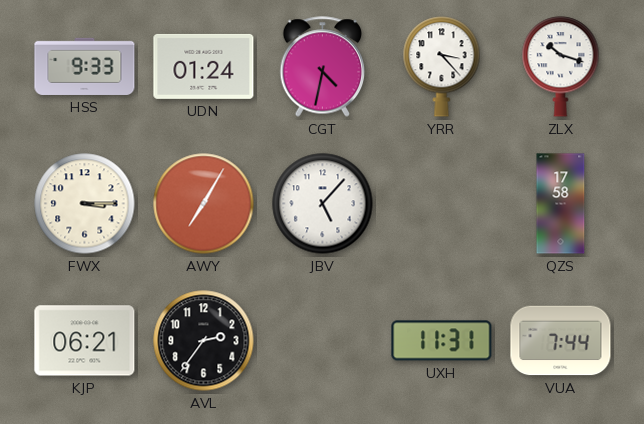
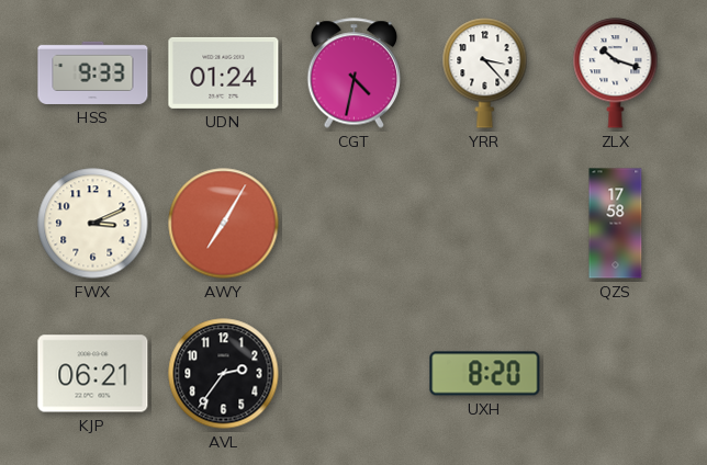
FWX: 3:15 -> 3:11
JBV: 5:07 -> none
UXH: 11:31 -> 8:20
VUA: 7:44 -> none
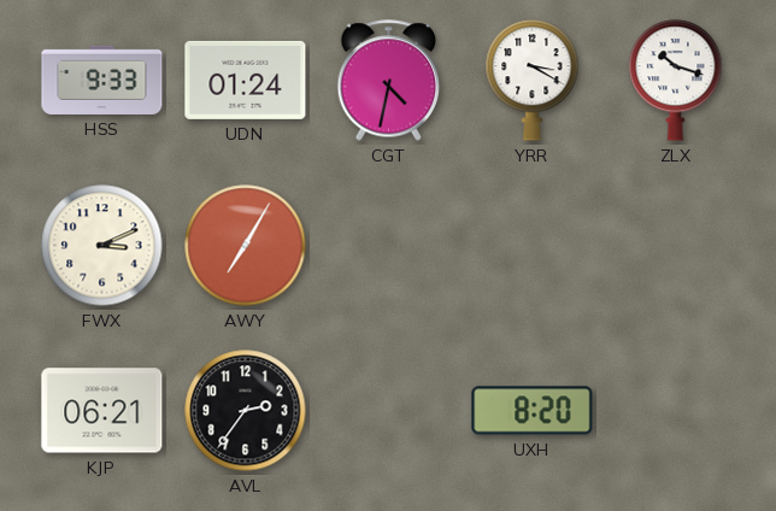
YRR: 3:23 -> 3:20
QZS: 17:58 -> none
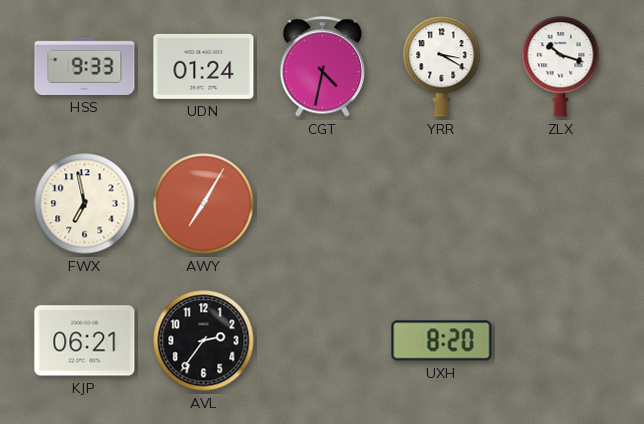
FWX: 3:11 -> 6:58
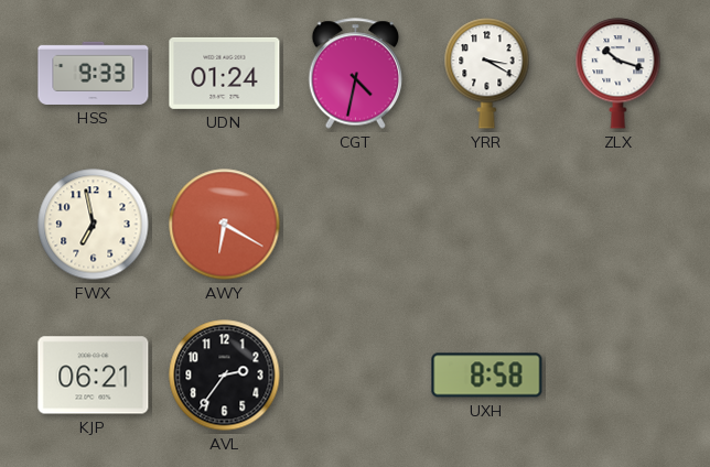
AWY: 7:05 -> 6:20
UXH: 8:20 -> 8:58
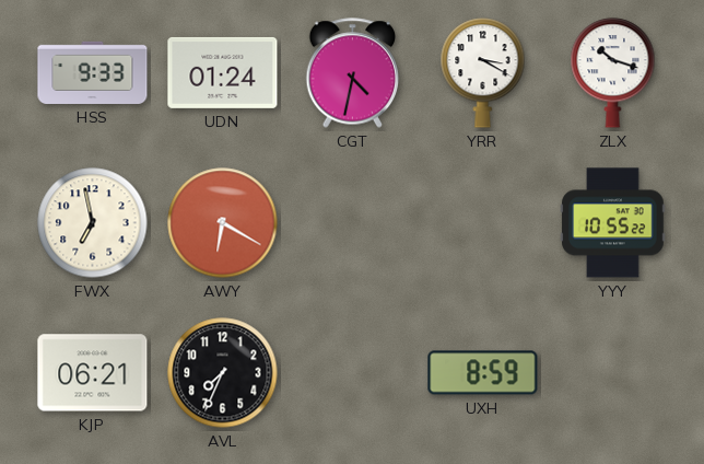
YYY: none -> 10:55
AVL: 2:36 -> 7:34
UXH: 8:58 -> 8:59
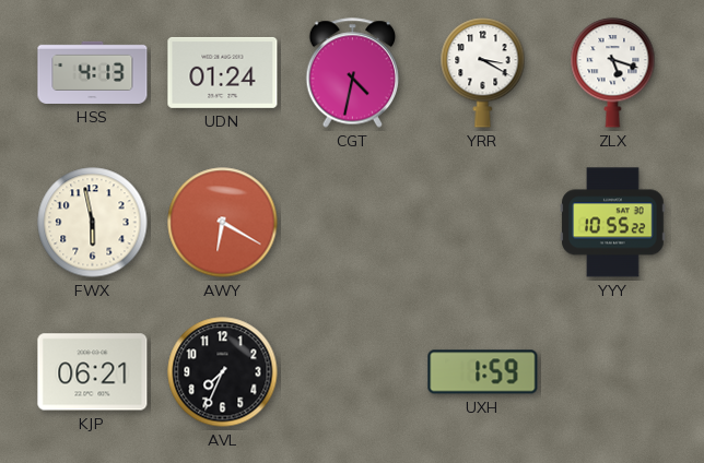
HSS: 9:33 -> 4:13
ZLX: 10:18 -> 5:18
FWX: 6:58 -> 5:58
UXH: 8:59 -> 1:59
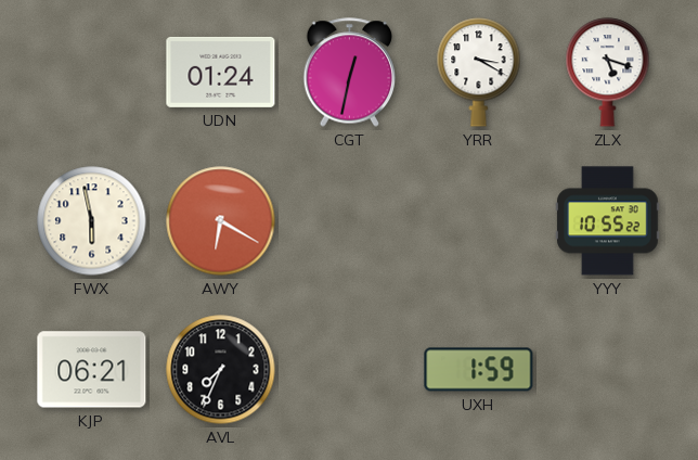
HSS: 4:13 -> none
CGT: 4:32 -> 12:32
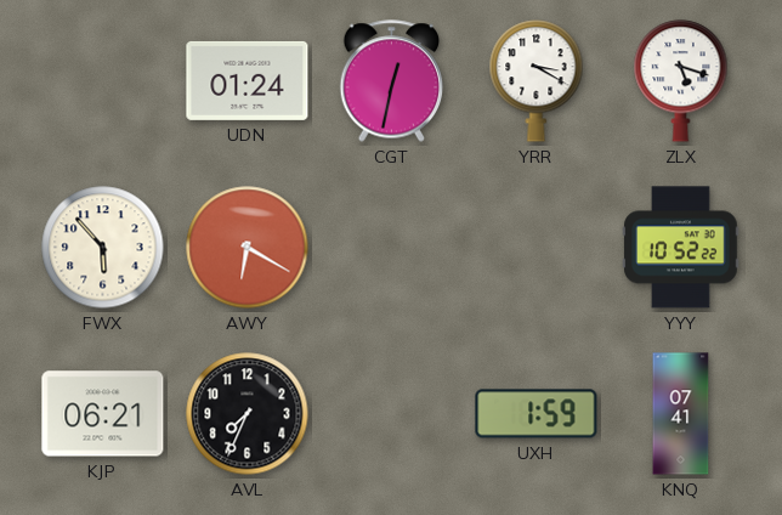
FWX: 5:58 -> 5:53
YYY: 10:55 -> 10:52
KNQ: none -> 07:41
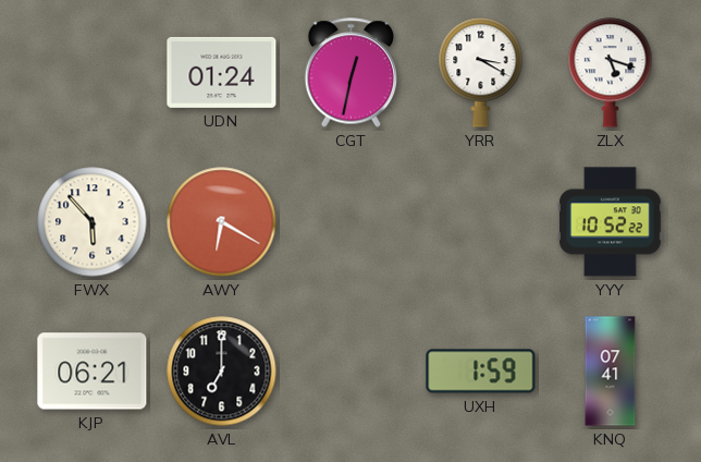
AVL: 7:34 -> 7:00
